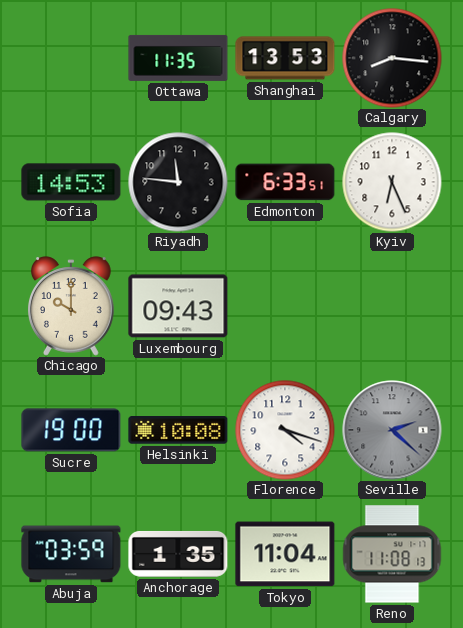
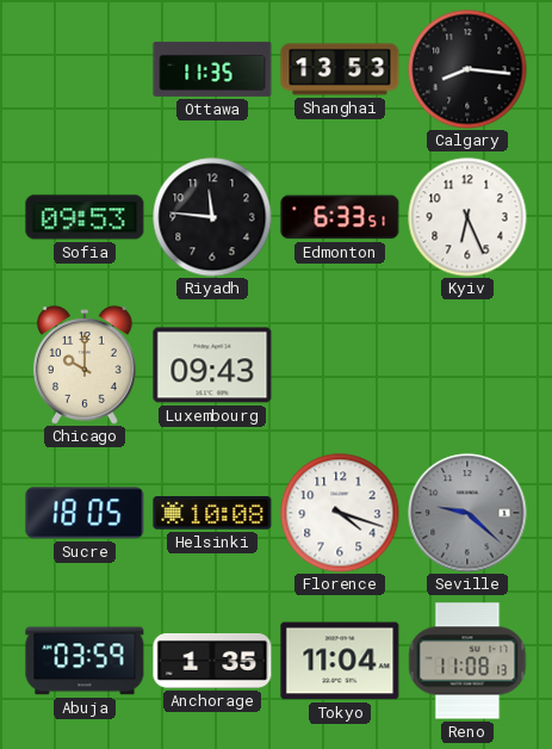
Sofia: 14:53 -> 09:53
Sucre: 19:00 -> 18:05
Seville: 2:22 -> 9:22
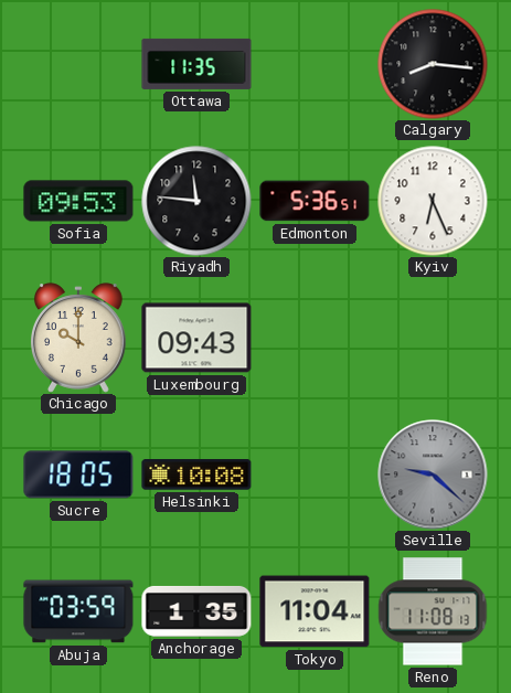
Shanghai: 13:53 -> none
Edmonton: 6:33 -> 5:36
Florence: 4:18 -> none
